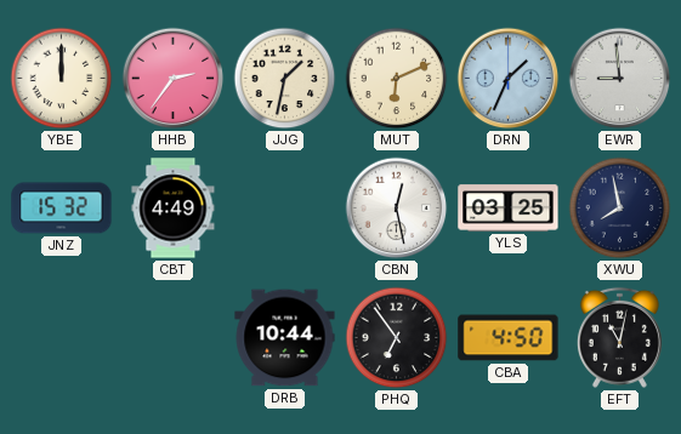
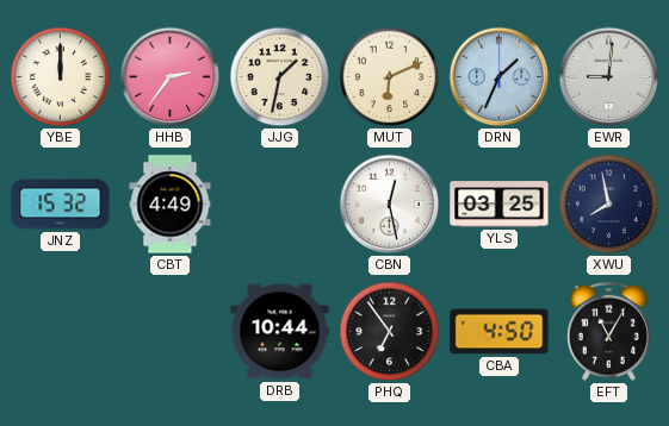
EWR: 8:59 -> 9:01
EFT: 11:02 -> 11:05
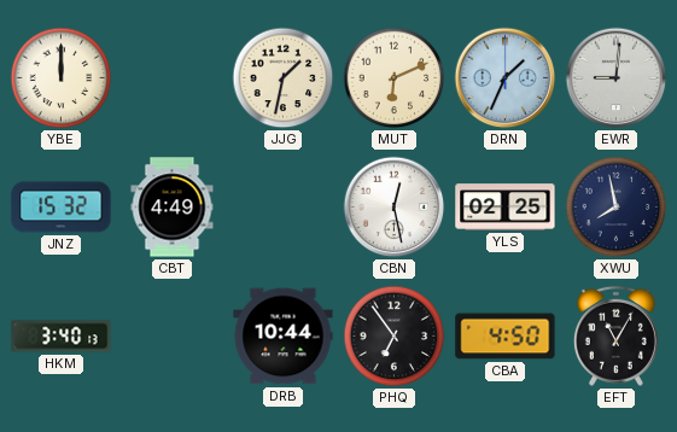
HHB: 2:36 -> none
YLS: 03:25 -> 02:25
HKM: none -> 3:40
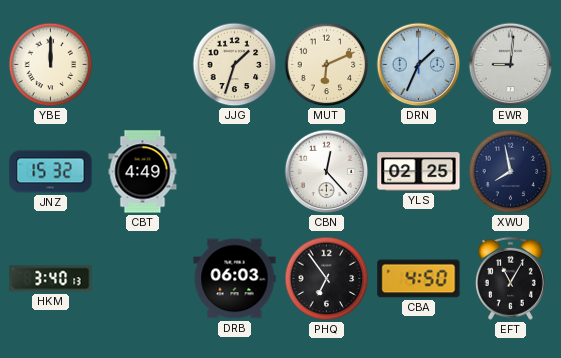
JJG: 1:32 -> 1:33
CBN: 12:28 -> 12:23
DRB: 10:44 -> 06:03
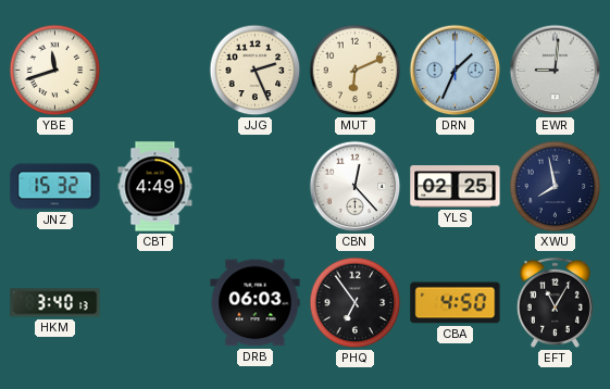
YBE: 12:00 -> 11:42
JJG: 1:33 -> 2:26
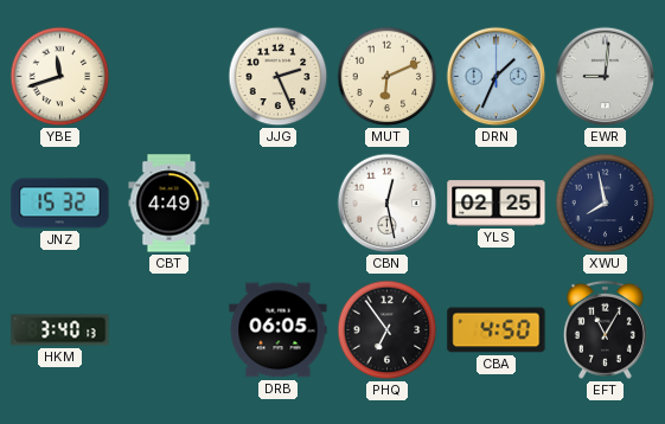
CBN: 12:23 -> 12:28
DRB: 06:03 -> 06:05
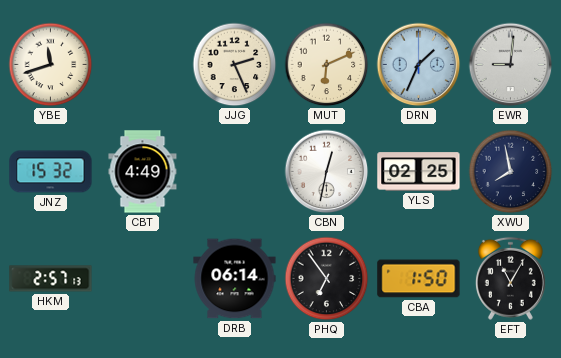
CBN: 12:28 -> 12:32
HKM: 3:40 -> 2:57
DRB: 06:05 -> 06:14
CBA: 4:50 -> 1:50
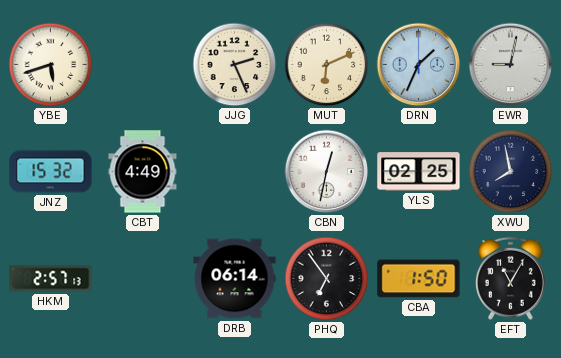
YBE: 11:42 -> 5:42
EWR: 9:01 -> 9:02
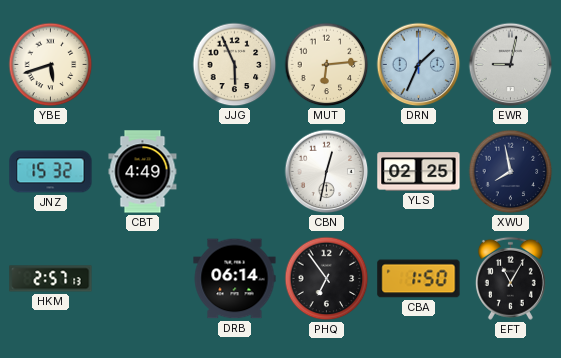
JJG: 2:26 -> 5:56
MUT: 6:11 -> 6:14
